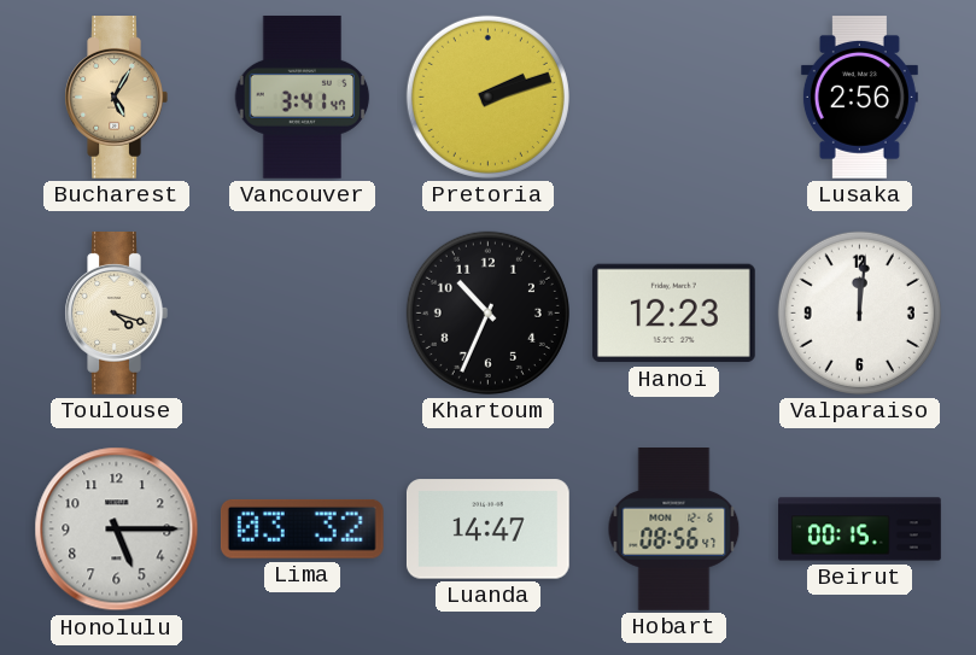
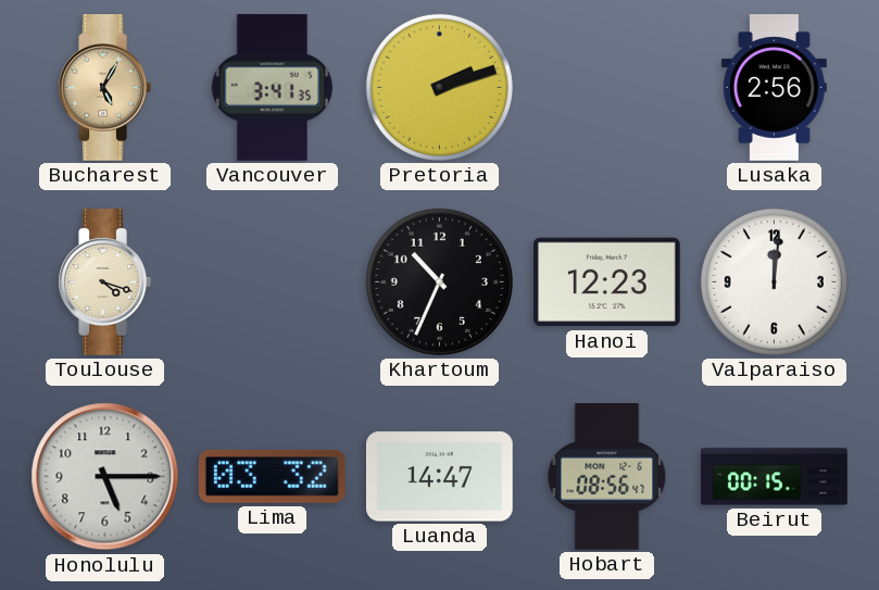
Vancouver: 3:41:47 -> 3:41:35
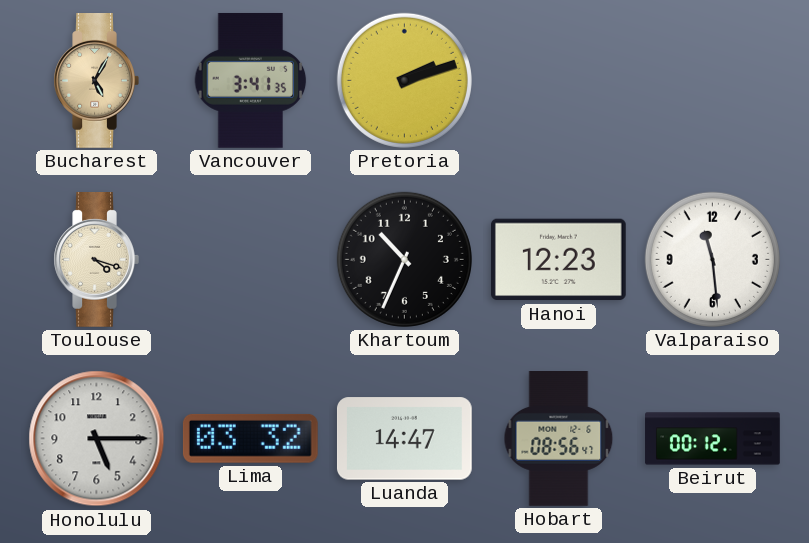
Lusaka: 2:56 -> none
Valparaiso: 12:01 -> 11:29
Beirut: 00:15 -> 00:12
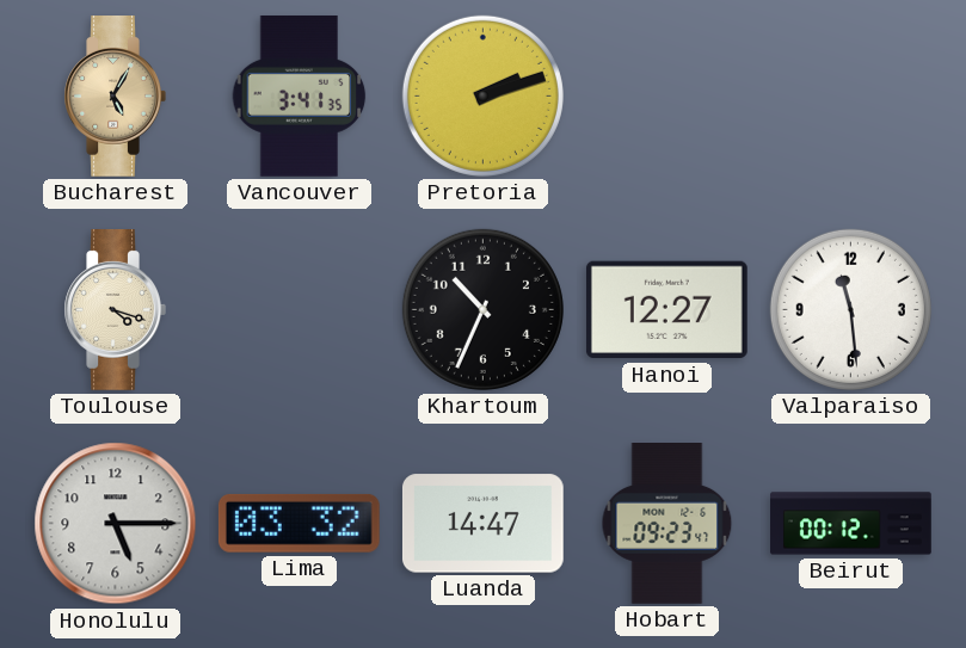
Hanoi: 12:23 -> 12:27
Hobart: 08:56 -> 09:23
